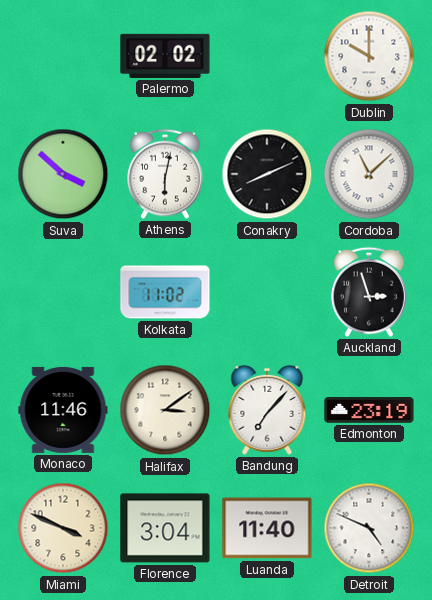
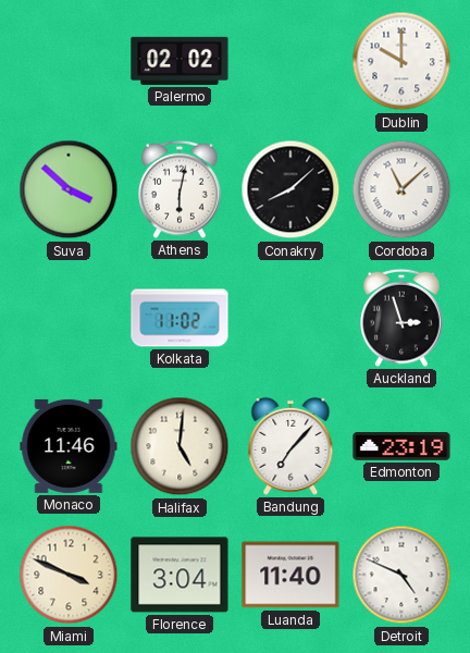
Conakry: 8:11 -> 8:08
Halifax: 3:09 -> 5:01
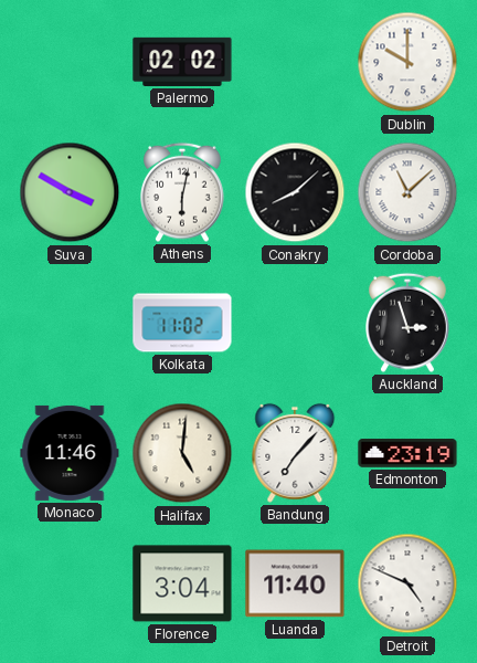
Suva: 3:52 -> 3:50
Miami: 3:49 -> none
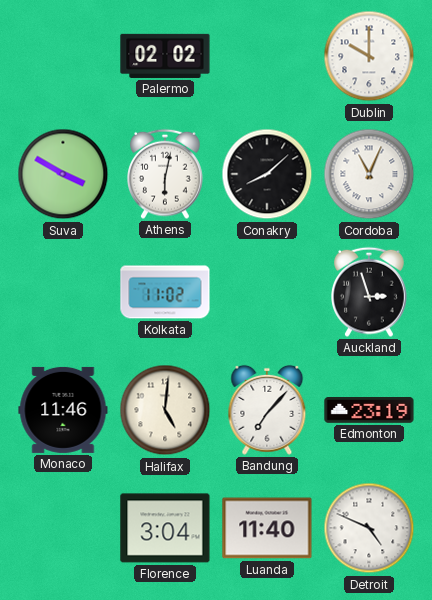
Cordoba: 11:08 -> 11:04
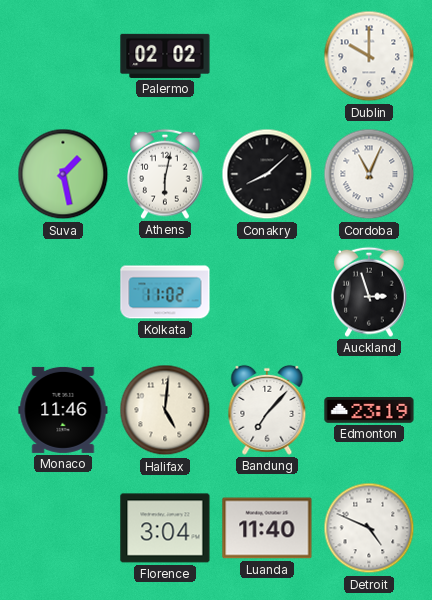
Suva: 3:50 -> 1:28
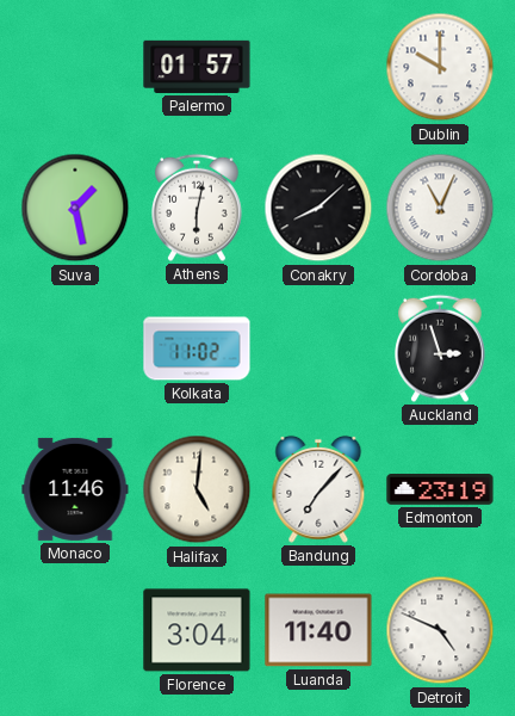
Palermo: 02:02 -> 01:57
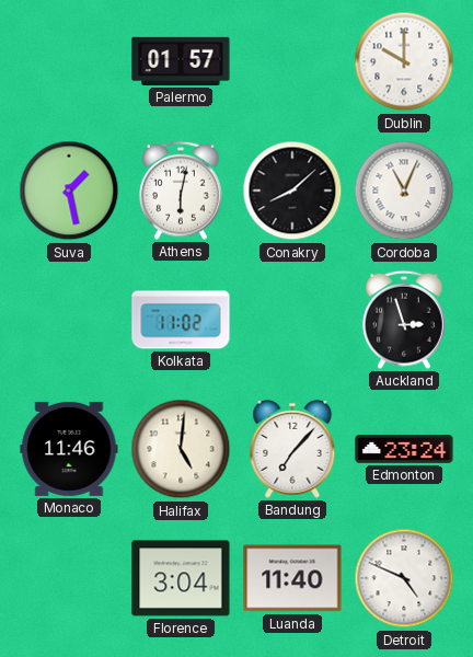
Edmonton: 23:19 -> 23:24
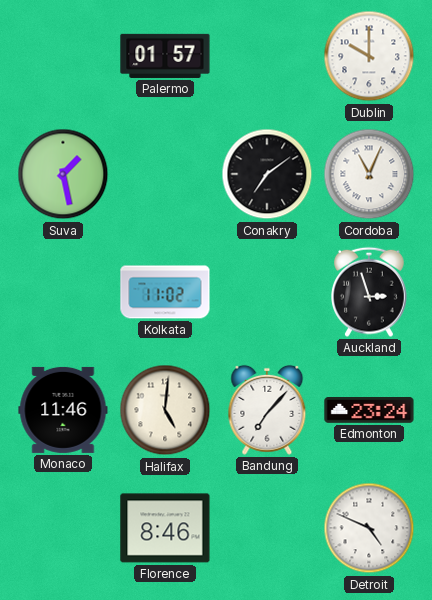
Athens: 6:02 -> none
Conakry: 8:08 -> 7:09
Florence: 3:04 -> 8:46
Luanda: 11:40 -> none
